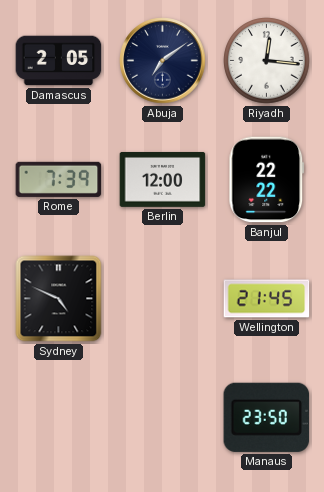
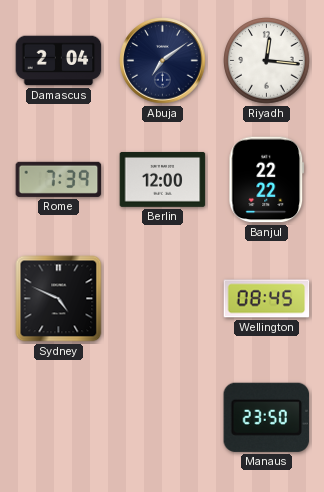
Damascus: 2:05 -> 2:04
Wellington: 21:45 -> 08:45
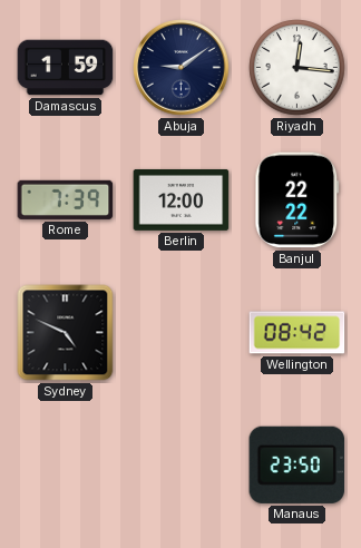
Damascus: 2:04 -> 1:59
Abuja: 7:09 -> 9:09
Wellington: 08:45 -> 08:42
